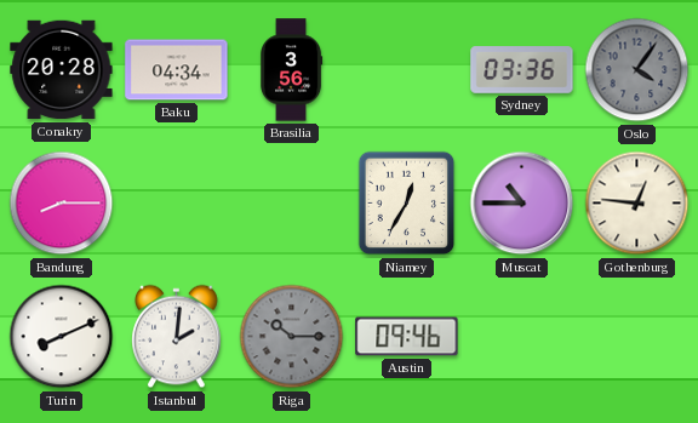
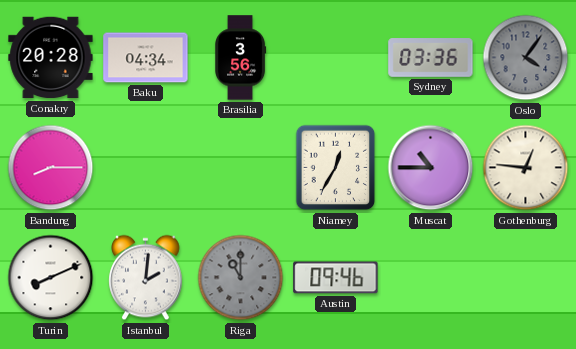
Riga: 10:15 -> 11:00
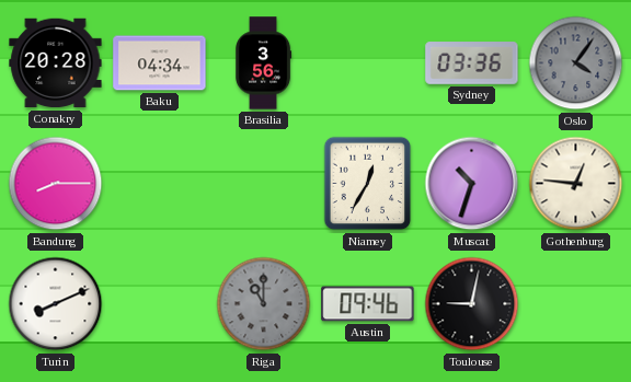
Muscat: 10:45 -> 10:33
Istanbul: 2:01 -> none
Toulouse: none -> 9:02
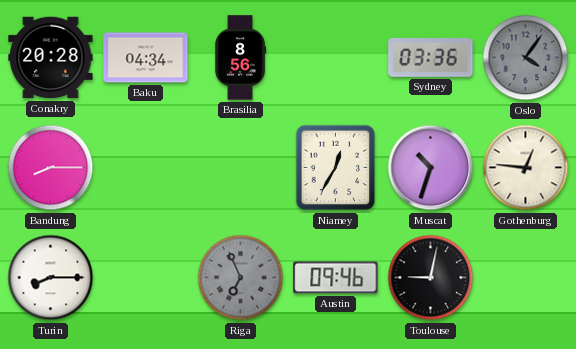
Brasilia: 3:56 -> 8:56
Turin: 8:11 -> 8:15
Riga: 11:00 -> 6:56
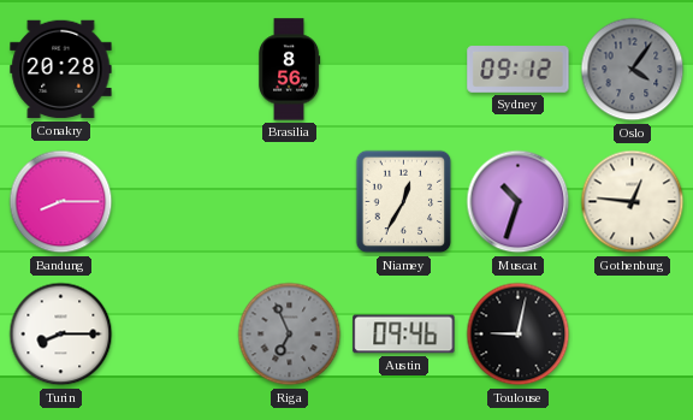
Baku: 04:34 -> none
Sydney: 03:36 -> 09:12
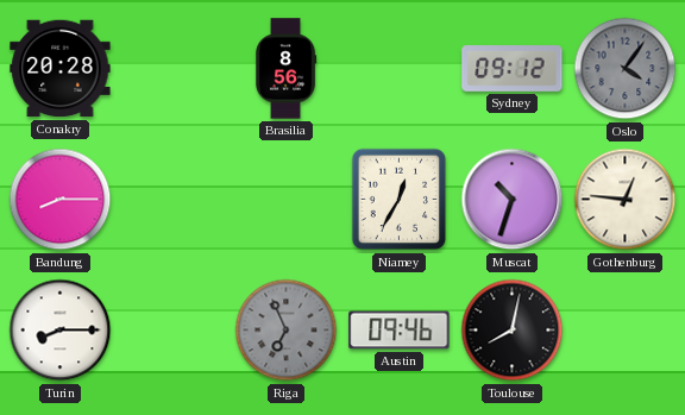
Toulouse: 9:02 -> 8:02
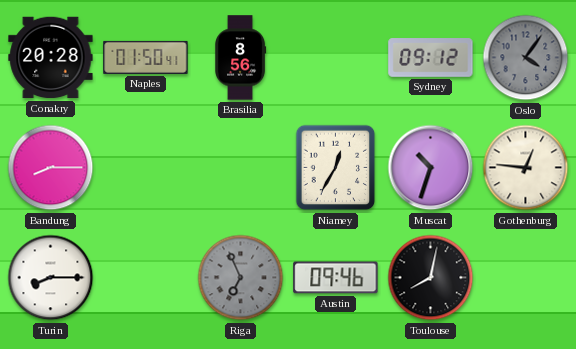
Naples: none -> 01:50
